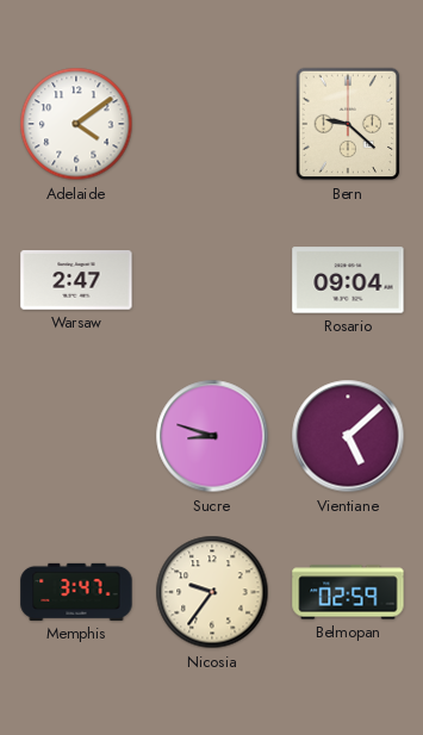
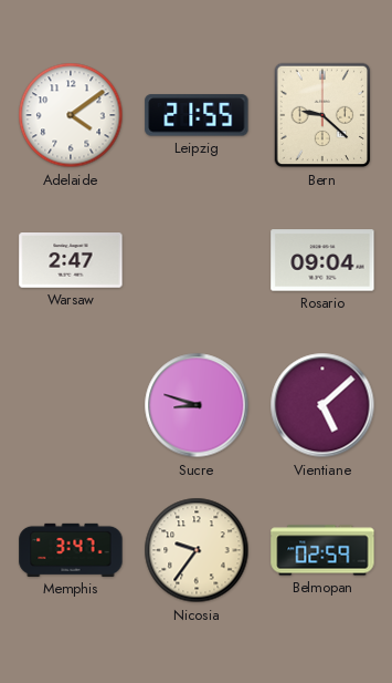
Leipzig: none -> 21:55
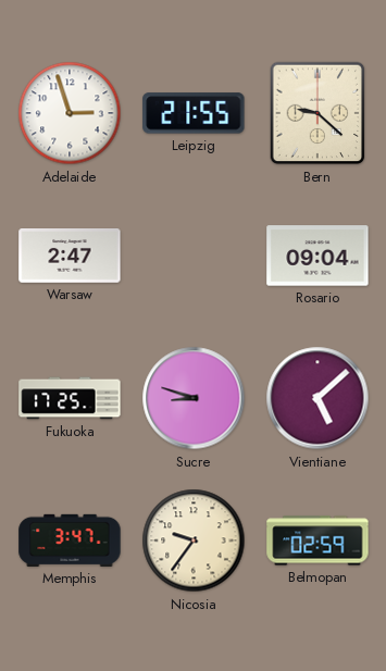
Adelaide: 4:09 -> 2:57
Fukuoka: none -> 17:25
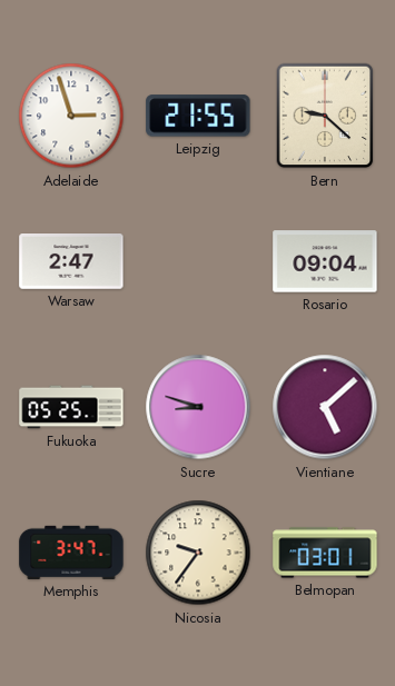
Fukuoka: 17:25 -> 05:25
Belmopan: 02:59 -> 03:01
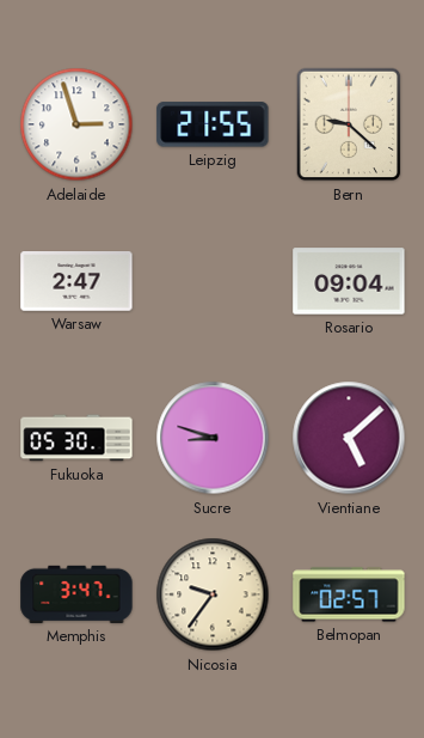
Fukuoka: 05:25 -> 05:30
Belmopan: 03:01 -> 02:57
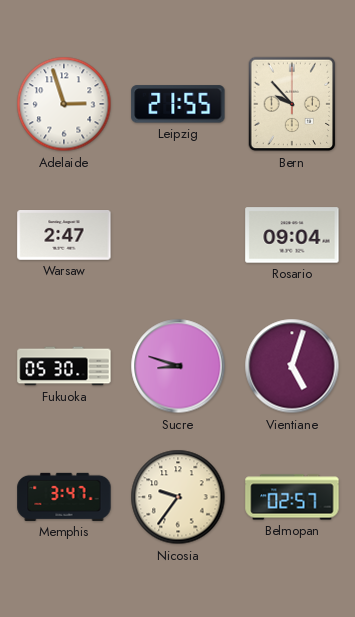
Bern: 9:22 -> 9:53
Vientiane: 5:08 -> 5:03
